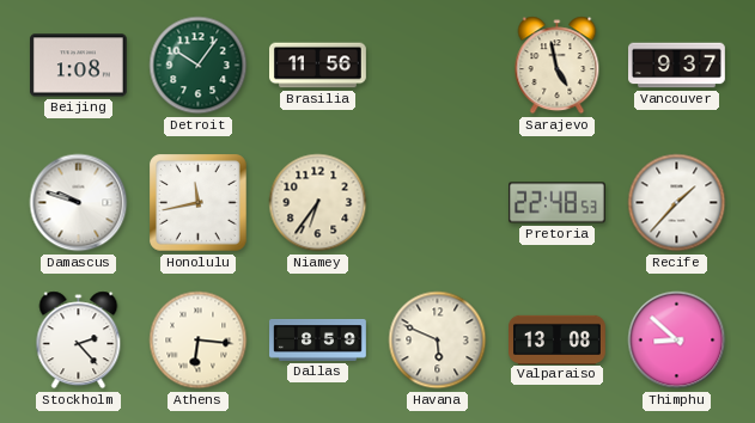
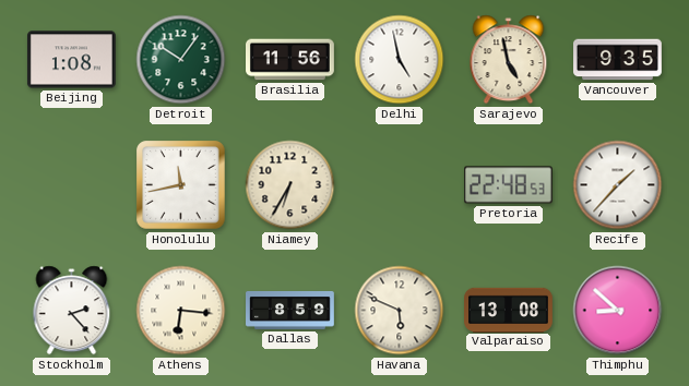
Delhi: none -> 4:58
Vancouver: 9:37 -> 9:35
Damascus: 9:48 -> none
Niamey: 6:36 -> 6:35
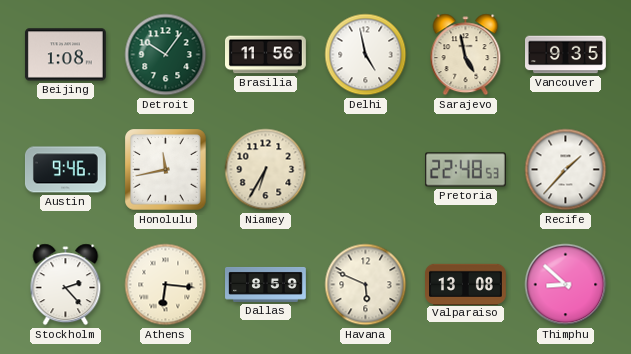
Austin: none -> 9:46
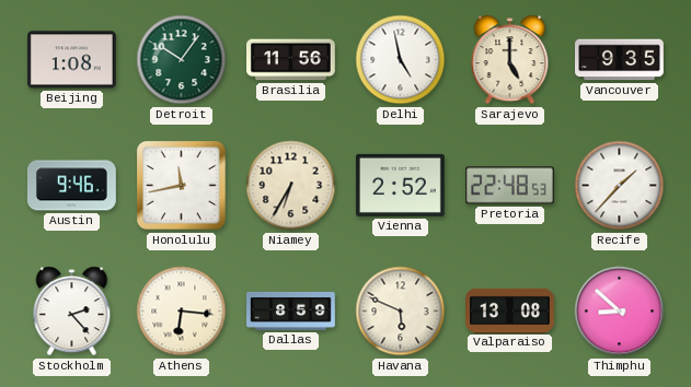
Sarajevo: 4:58 -> 5:00
Vienna: none -> 2:52
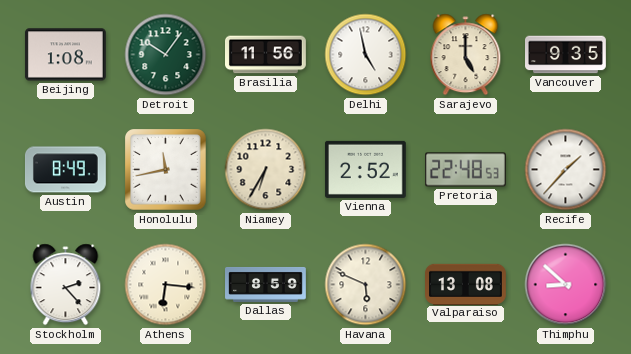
Austin: 9:46 -> 8:49
